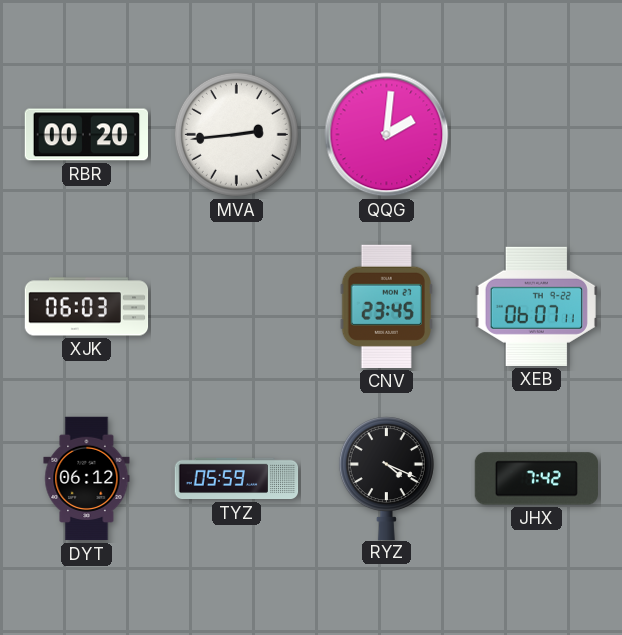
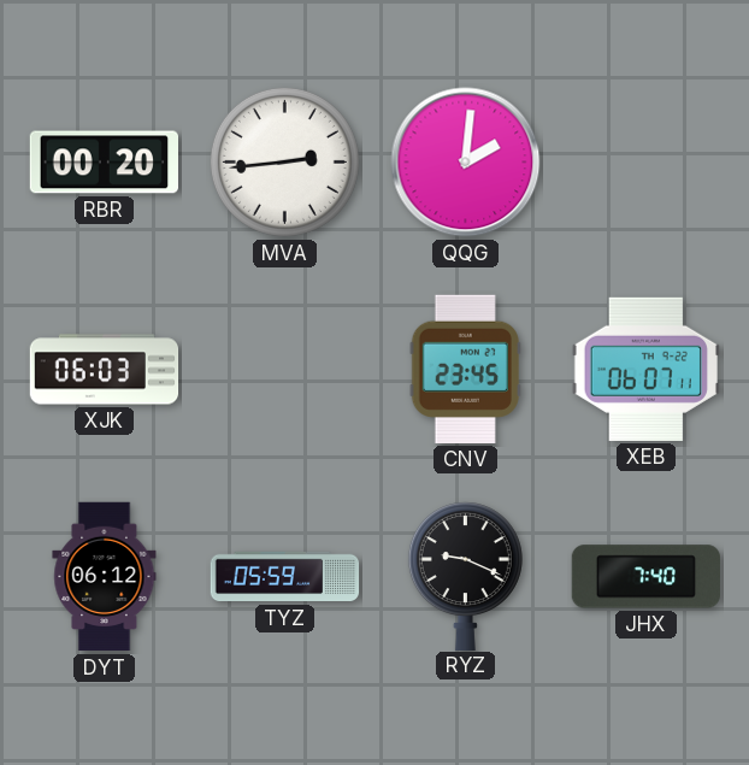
RYZ: 4:19 -> 9:19
JHX: 7:42 -> 7:40
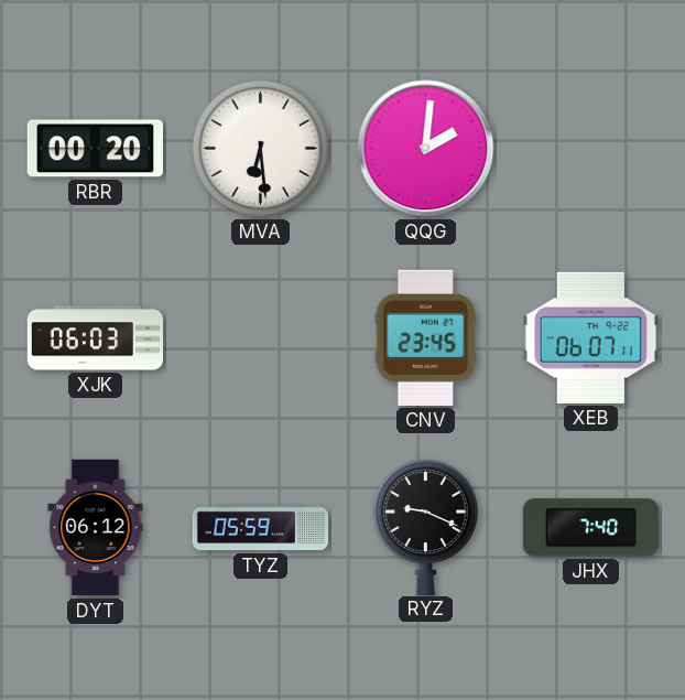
MVA: 2:44 -> 6:29
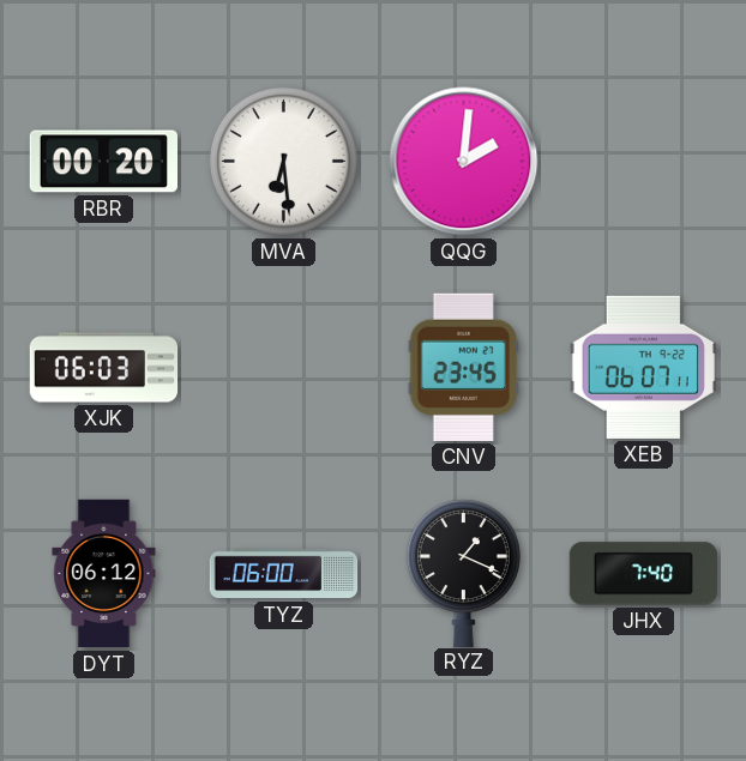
TYZ: 05:59 -> 06:00
RYZ: 9:19 -> 1:19
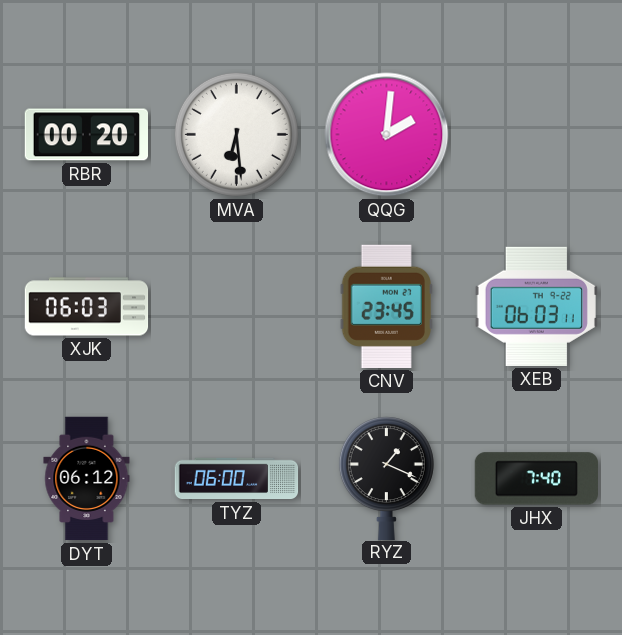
XEB: 06:07 -> 06:03
